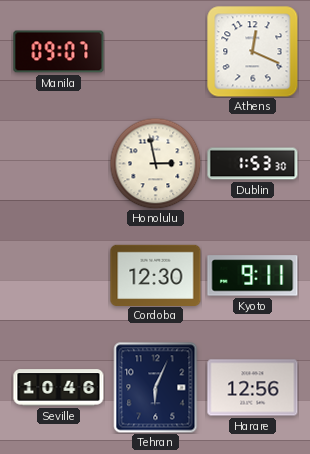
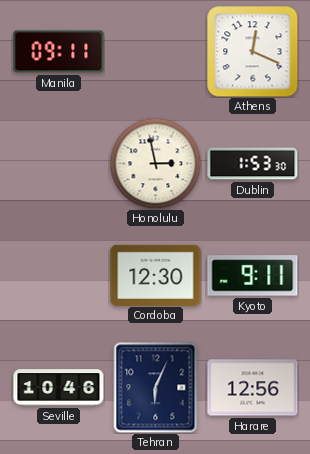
Manila: 09:07 -> 09:11
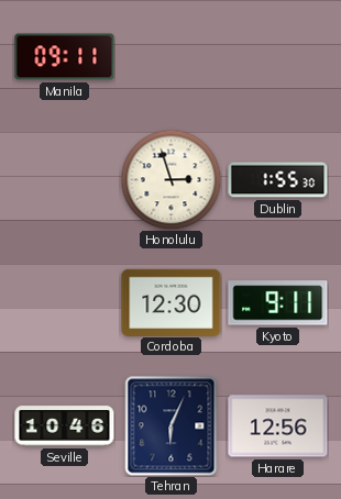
Athens: 12:19 -> none
Honolulu: 2:58 -> 2:57
Dublin: 1:53 -> 1:55
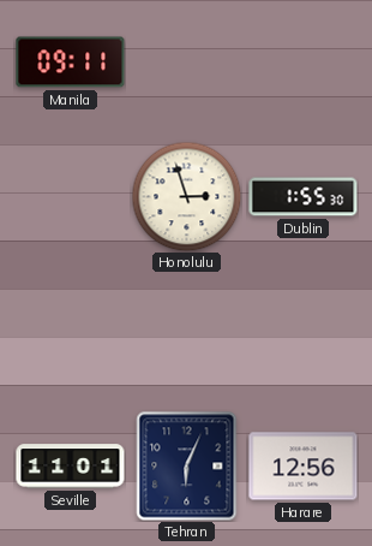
Cordoba: 12:30 -> none
Kyoto: 9:11 -> none
Seville: 10:46 -> 11:01
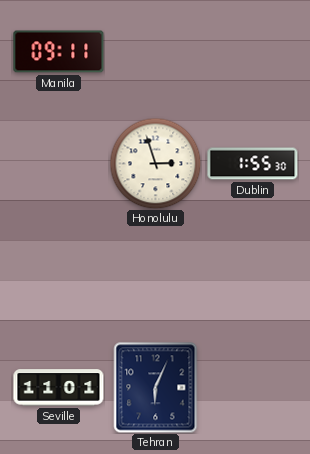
Harare: 12:56 -> none
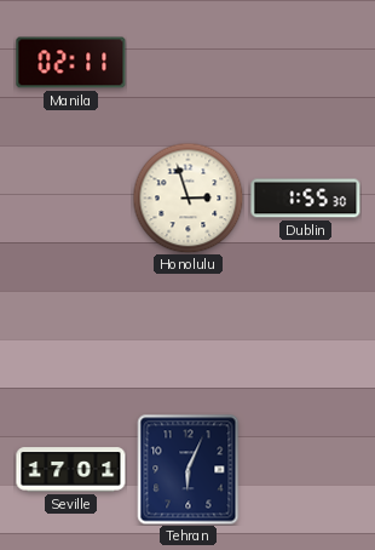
Manila: 09:11 -> 02:11
Seville: 11:01 -> 17:01
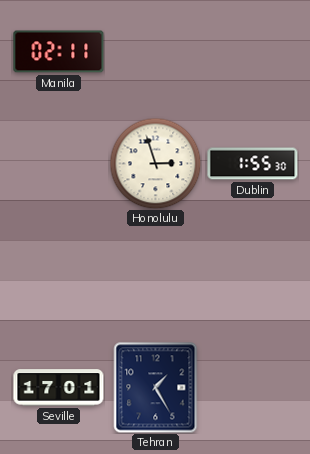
Tehran: 6:04 -> 1:25
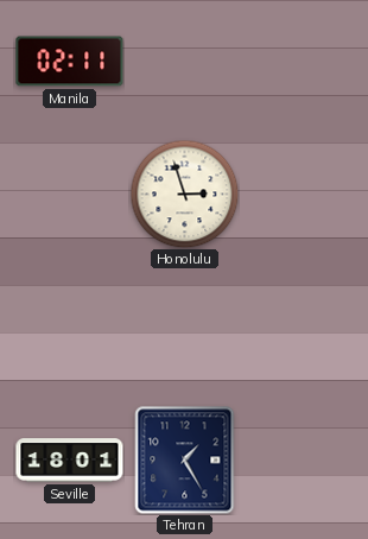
Dublin: 1:55 -> none
Seville: 17:01 -> 18:01
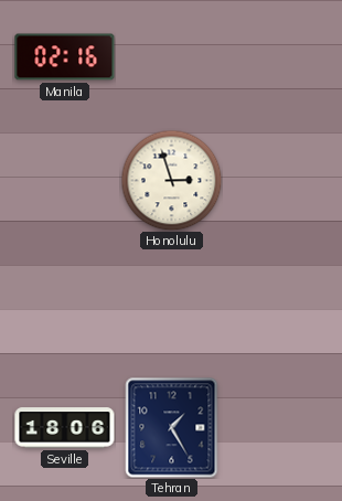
Manila: 02:11 -> 02:16
Seville: 18:01 -> 18:06
